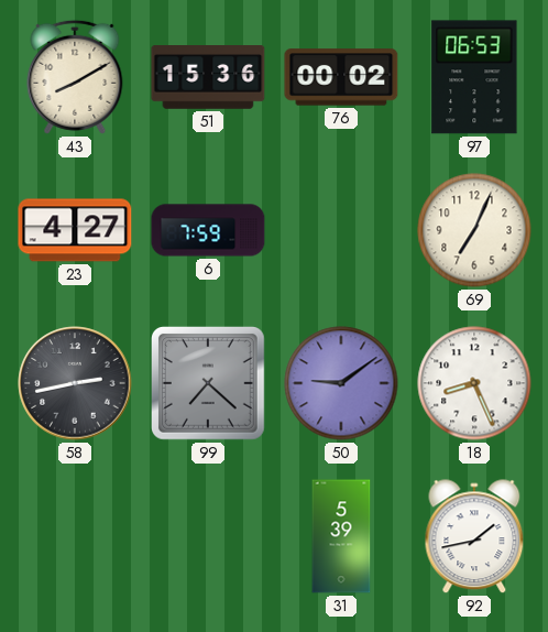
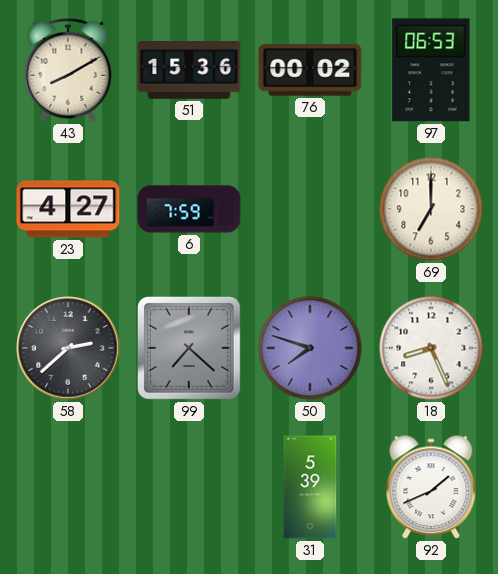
69: 7:04 -> 7:00
58: 2:43 -> 2:38
50: 9:09 -> 7:48
92: 1:43 -> 1:41
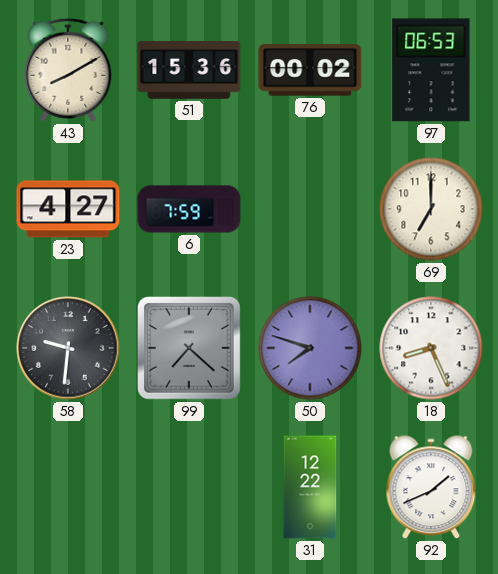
58: 2:38 -> 9:31
31: 5:39 -> 12:22
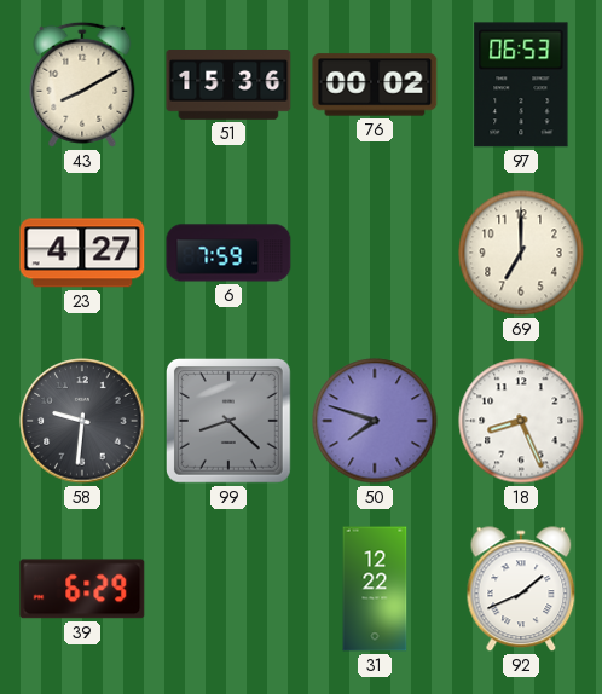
99: 7:22 -> 8:22
39: none -> 6:29
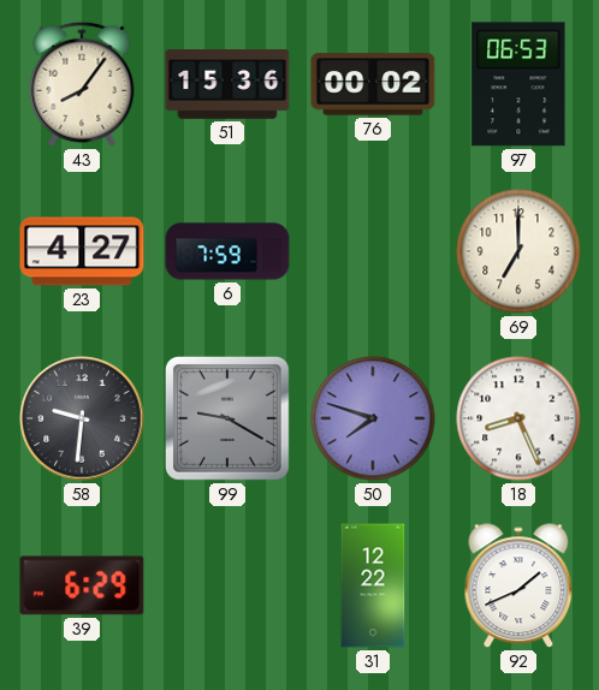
43: 8:10 -> 8:06
99: 8:22 -> 9:20
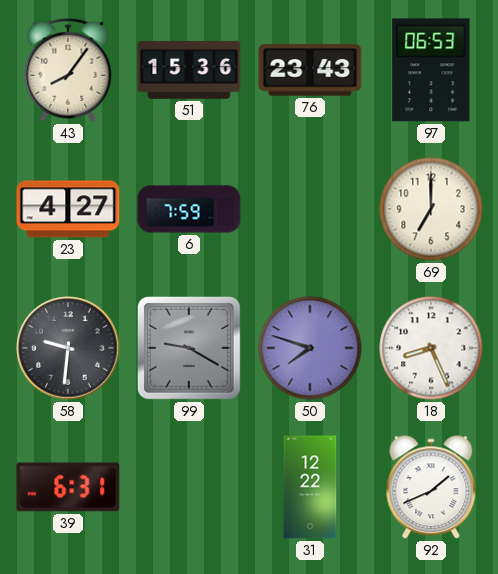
76: 00:02 -> 23:43
39: 6:29 -> 6:31
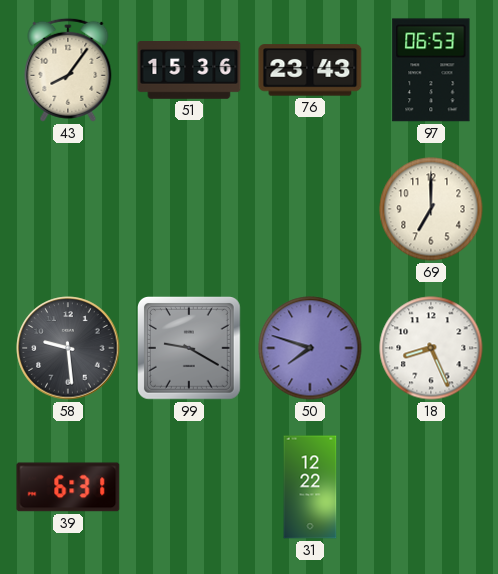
23: 4:27 -> none
6: 7:59 -> none
58: 9:31 -> 9:29
92: 1:41 -> none
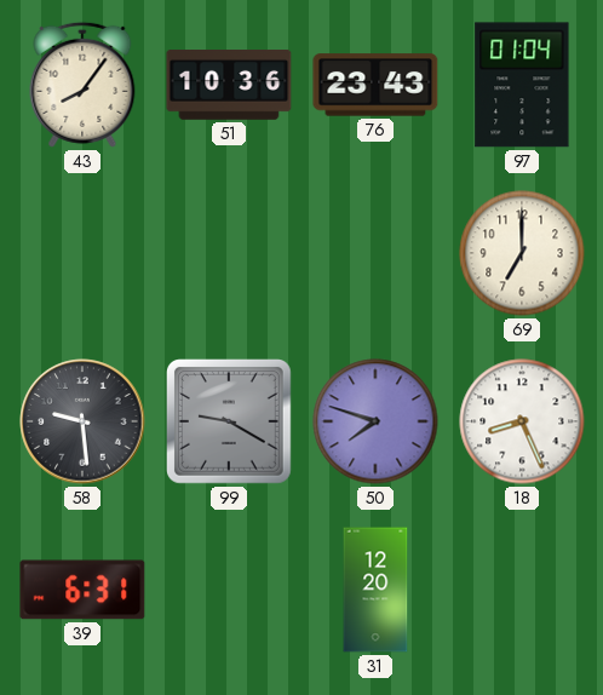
51: 15:36 -> 10:36
97: 06:53 -> 01:04
31: 12:22 -> 12:20
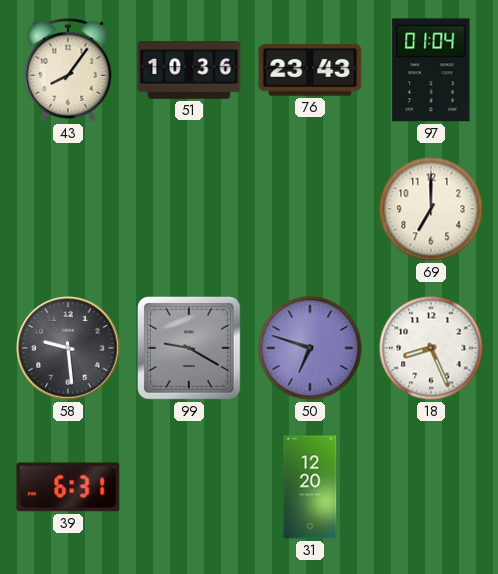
50: 7:48 -> 6:48
